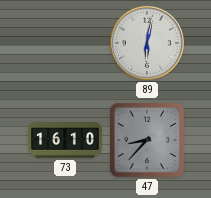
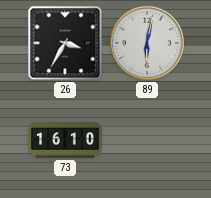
26: none -> 3:35
47: 8:37 -> none
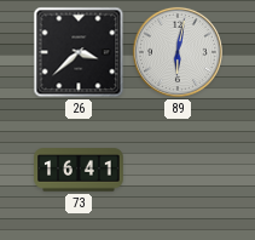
26: 3:35 -> 3:38
73: 16:10 -> 16:41
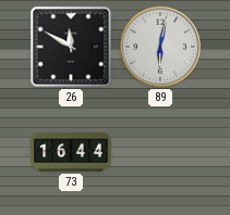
26: 3:38 -> 11:50
73: 16:41 -> 16:44
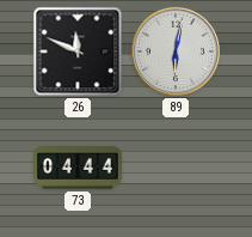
26: 11:50 -> 11:49
73: 16:44 -> 04:44
